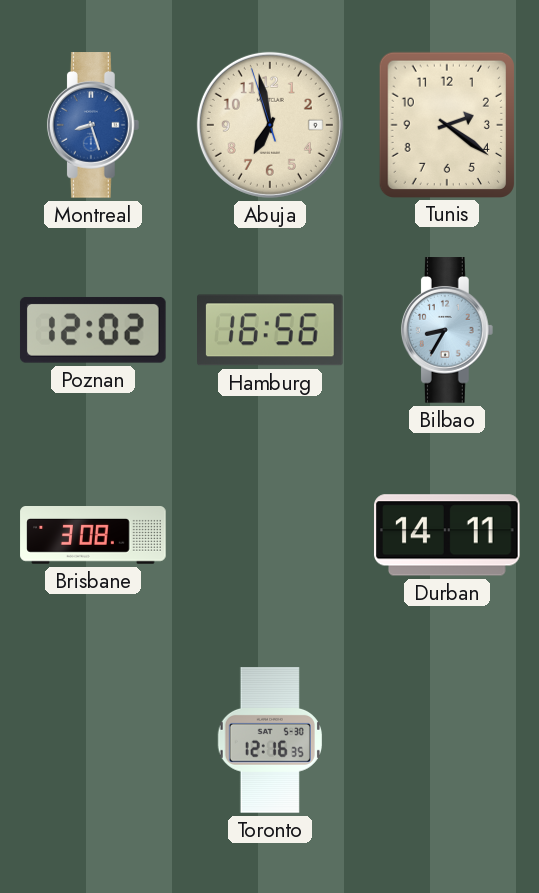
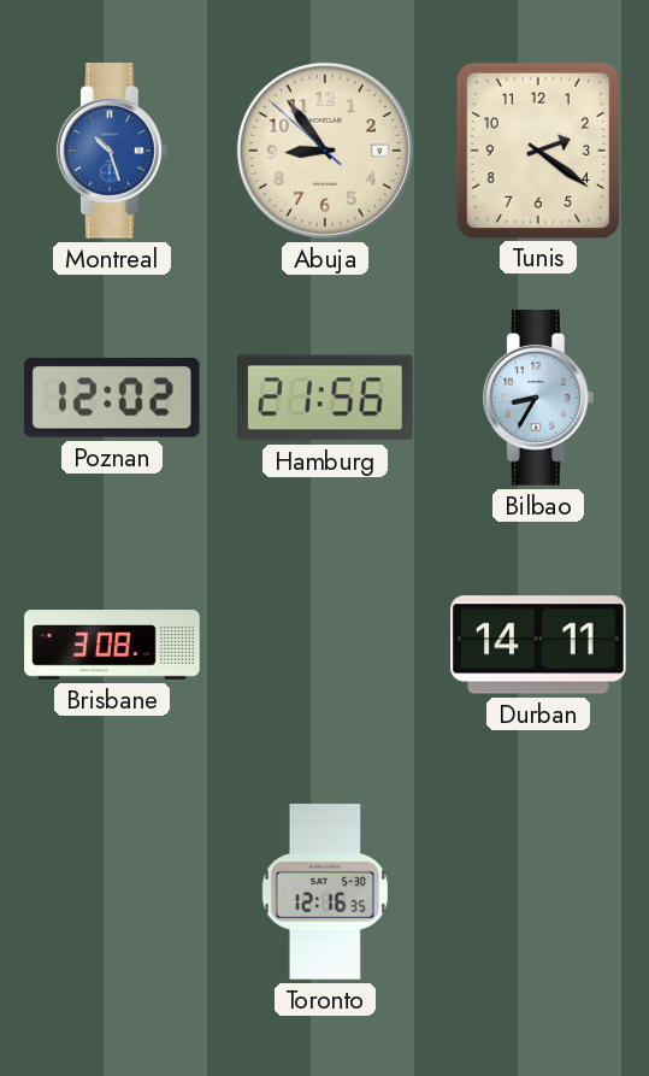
Montreal: 8:27 -> 10:27
Abuja: 6:57 -> 8:53
Hamburg: 16:56 -> 21:56
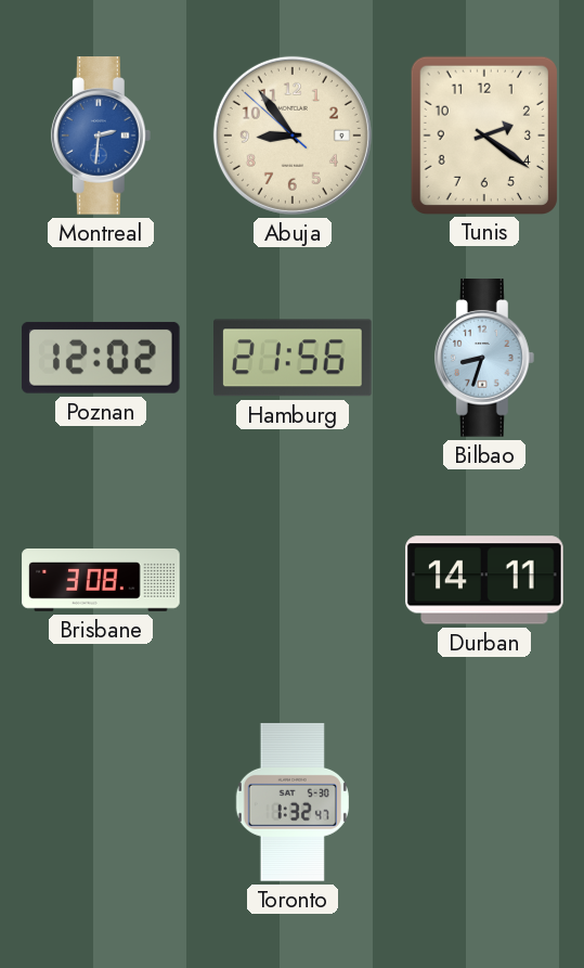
Montreal: 10:27 -> 2:31
Bilbao: 8:35 -> 8:33
Toronto: 12:16 -> 1:32
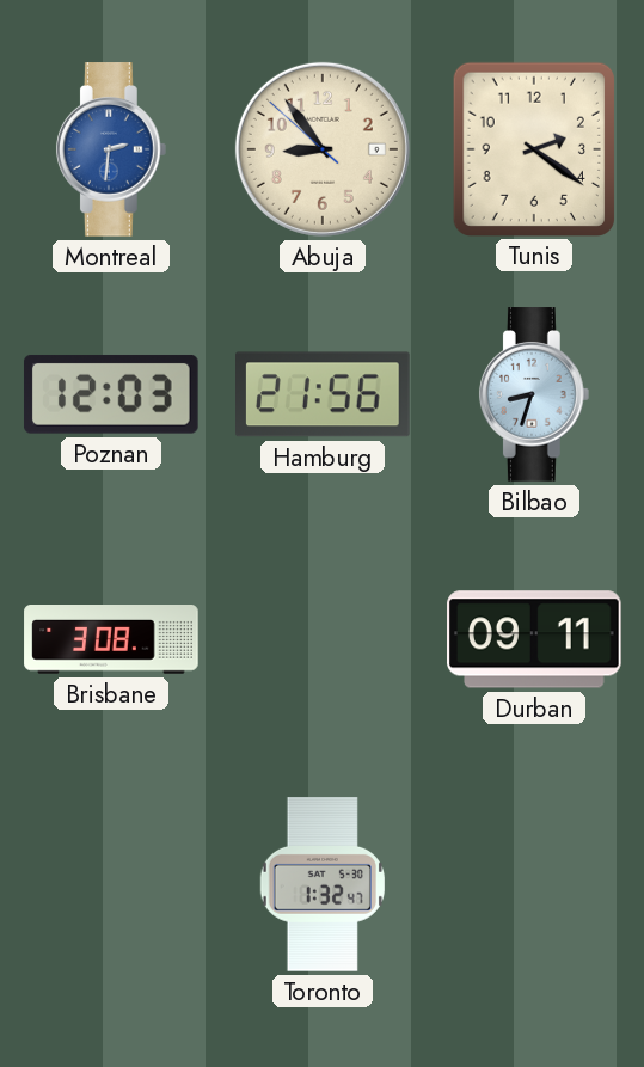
Poznan: 12:02 -> 12:03
Durban: 14:11 -> 09:11
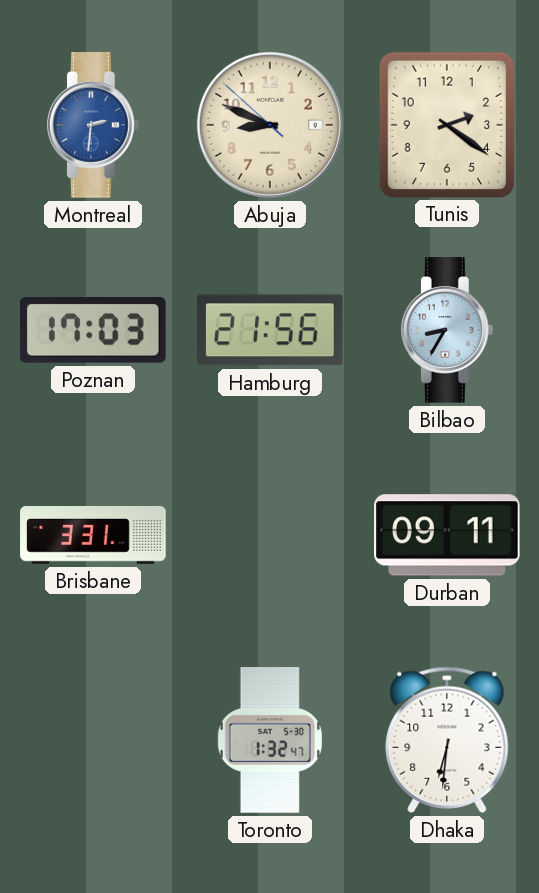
Abuja: 8:53 -> 8:48
Poznan: 12:03 -> 17:03
Bilbao: 8:33 -> 8:35
Brisbane: 3:08 -> 3:31
Dhaka: none -> 6:31
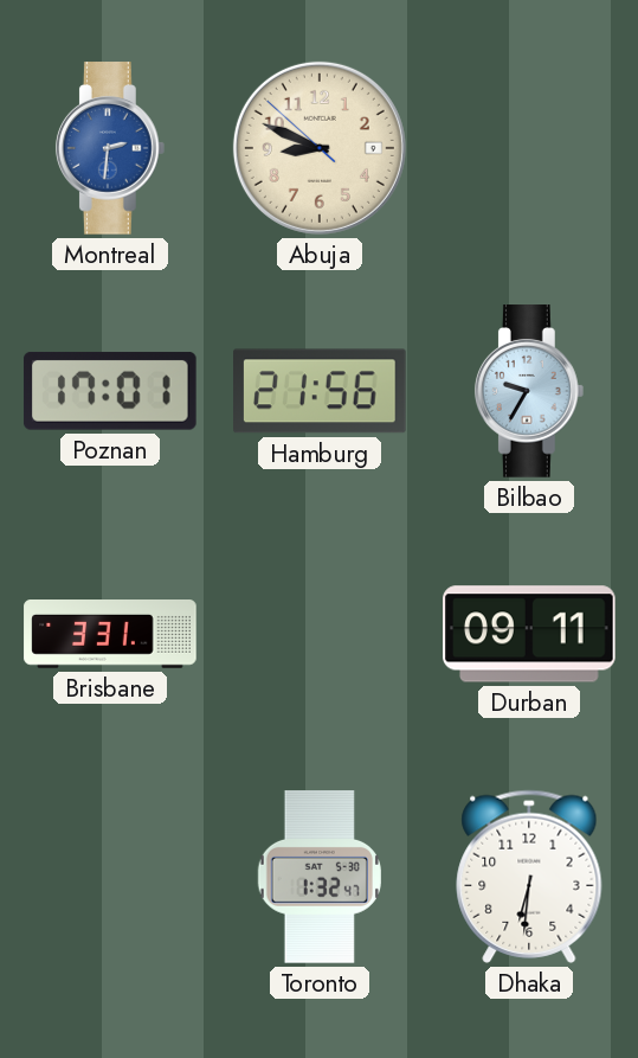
Tunis: 2:21 -> none
Poznan: 17:03 -> 17:01
Bilbao: 8:35 -> 9:35
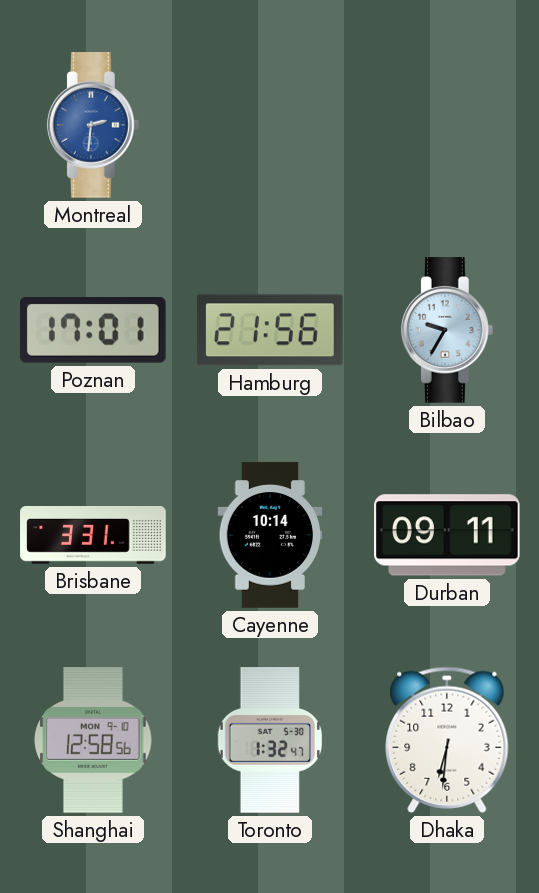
Abuja: 8:48 -> none
Cayenne: none -> 10:14
Shanghai: none -> 12:58
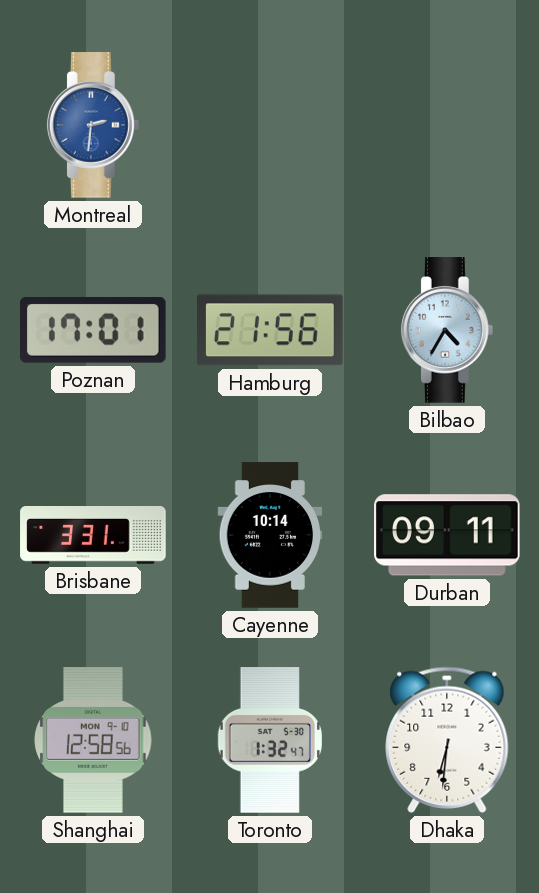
Bilbao: 9:35 -> 4:35
